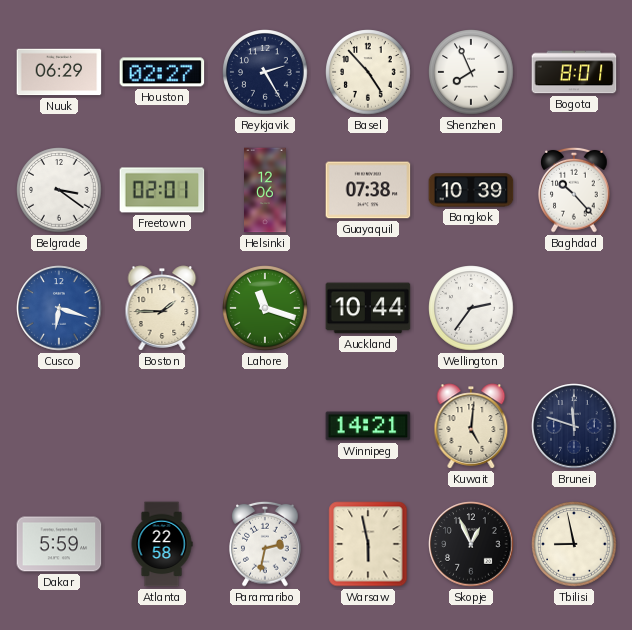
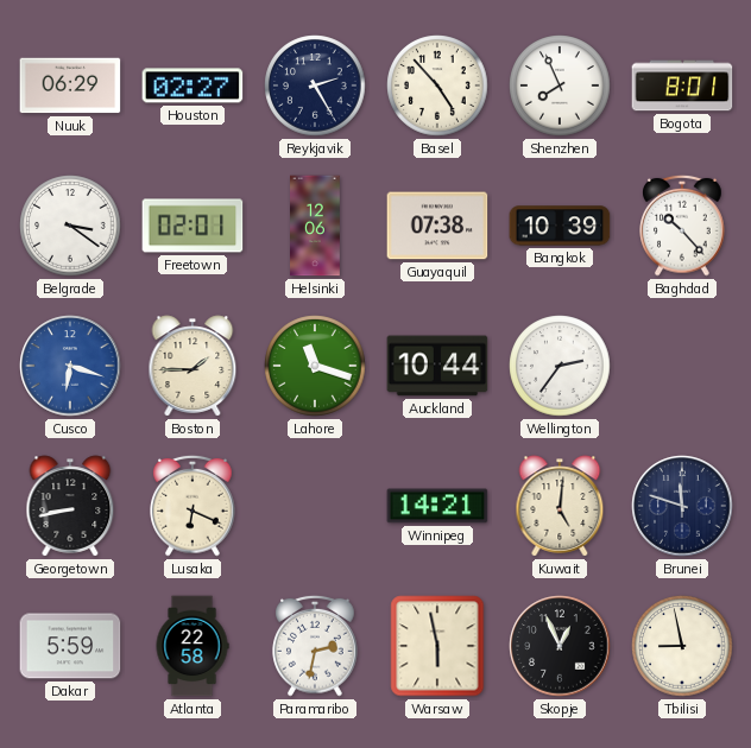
Georgetown: none -> 8:43
Lusaka: none -> 6:19
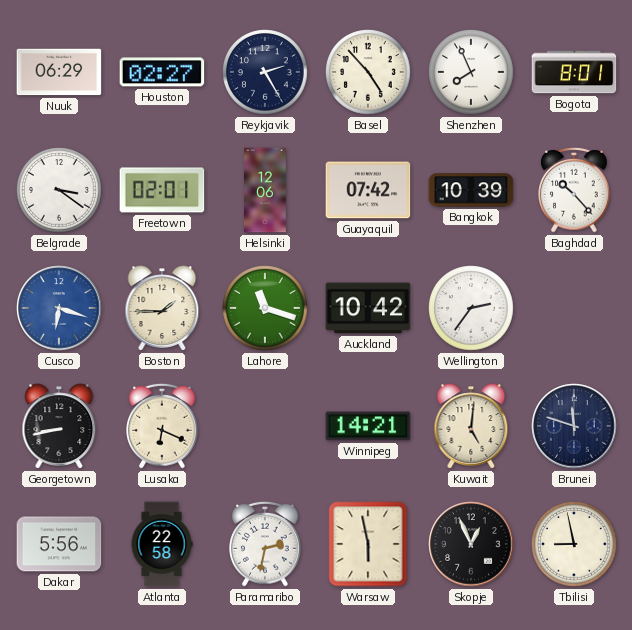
Guayaquil: 07:38 -> 07:42
Auckland: 10:44 -> 10:42
Dakar: 5:59 -> 5:56
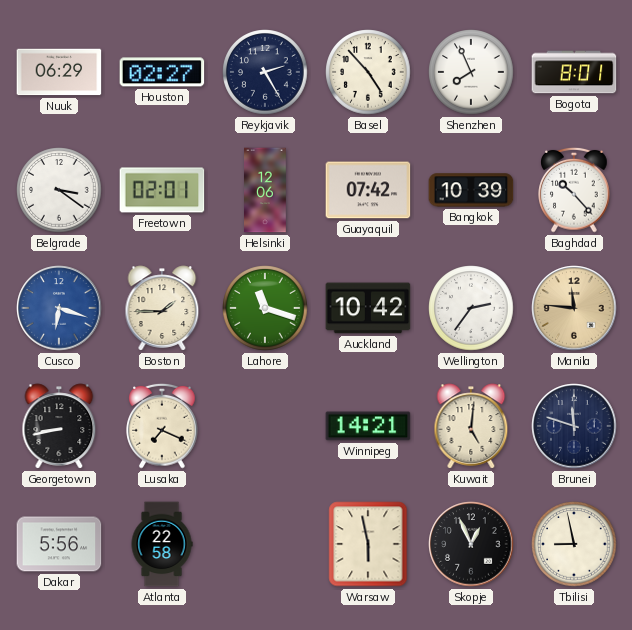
Manila: none -> 11:46
Lusaka: 6:19 -> 7:19
Paramaribo: 2:32 -> none
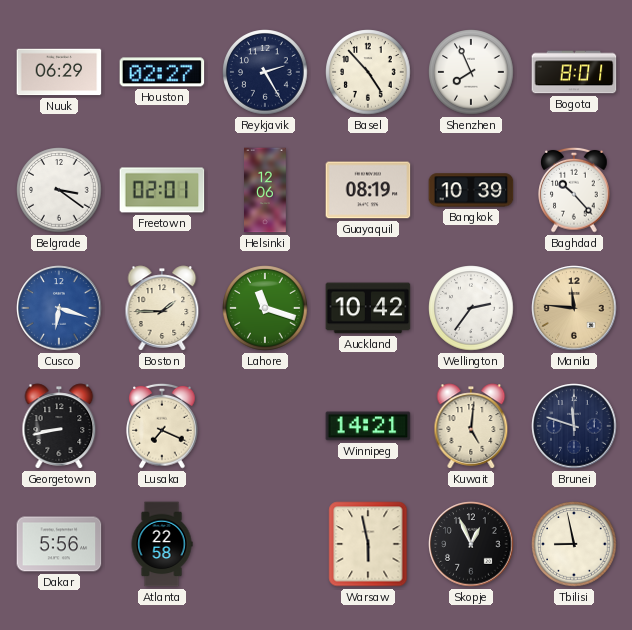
Guayaquil: 07:42 -> 08:19
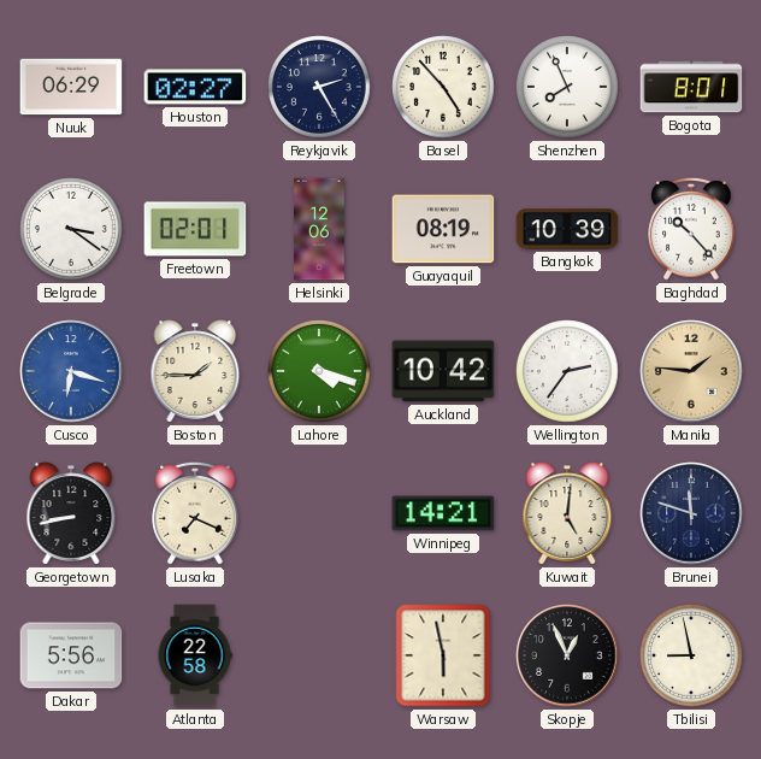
Lahore: 11:18 -> 4:18
Manila: 11:46 -> 1:46
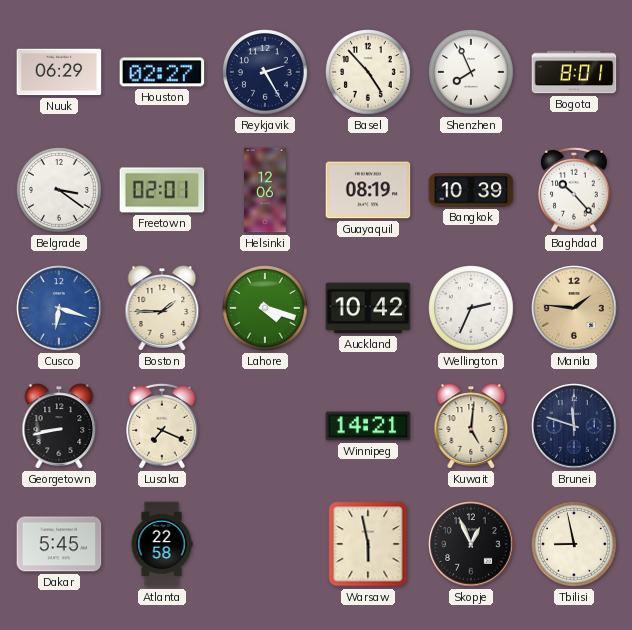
Wellington: 2:36 -> 2:34
Dakar: 5:56 -> 5:45
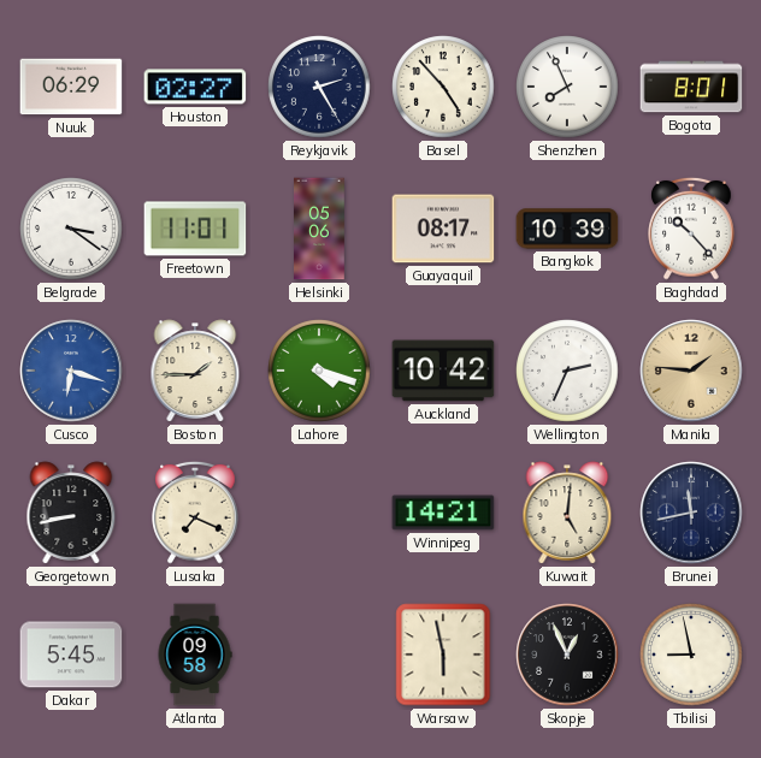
Freetown: 02:01 -> 11:01
Helsinki: 12:06 -> 05:06
Guayaquil: 08:19 -> 08:17
Brunei: 11:48 -> 11:43
Atlanta: 22:58 -> 09:58
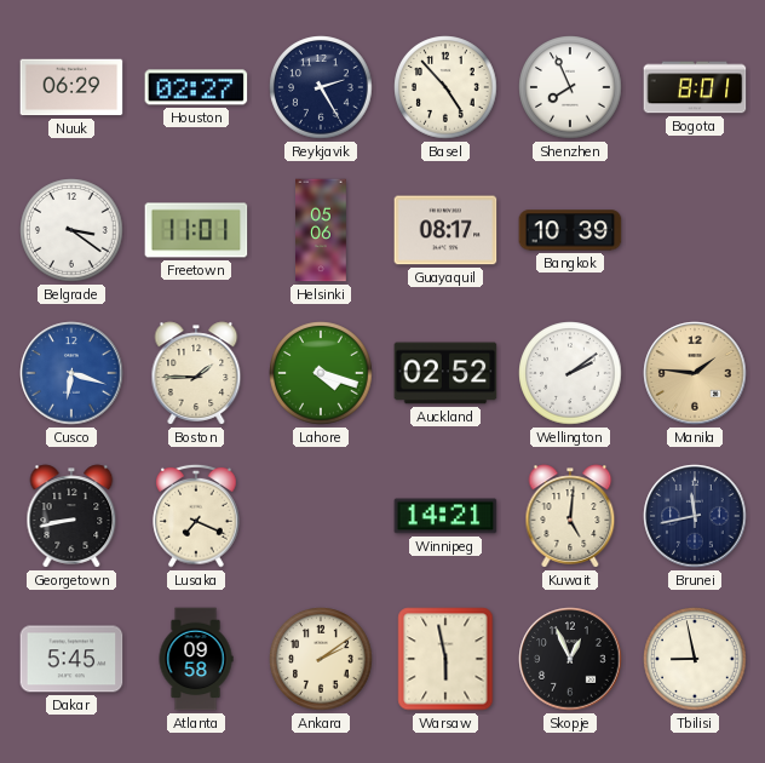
Baghdad: 10:23 -> none
Auckland: 10:42 -> 02:52
Wellington: 2:34 -> 2:09
Ankara: none -> 2:09
